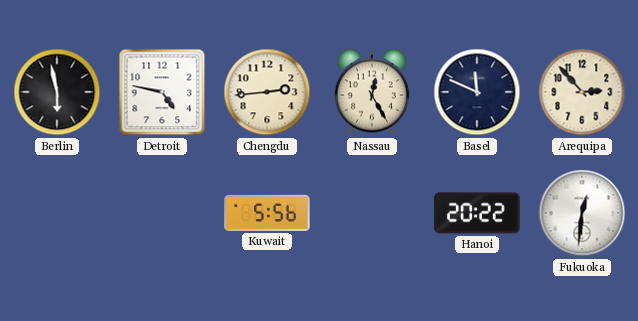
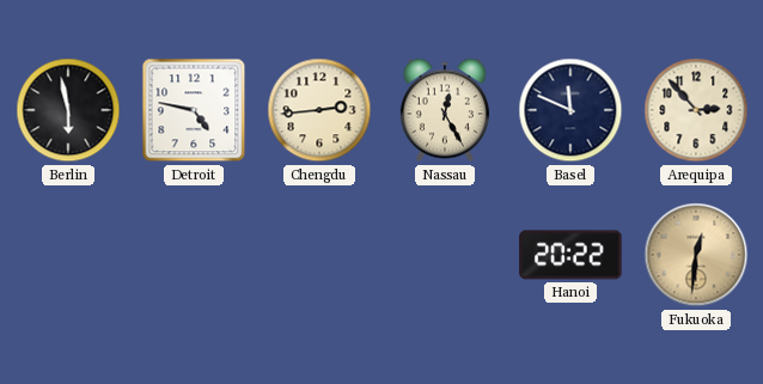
Kuwait: 5:56 -> none
Fukuoka dial: white -> champagne
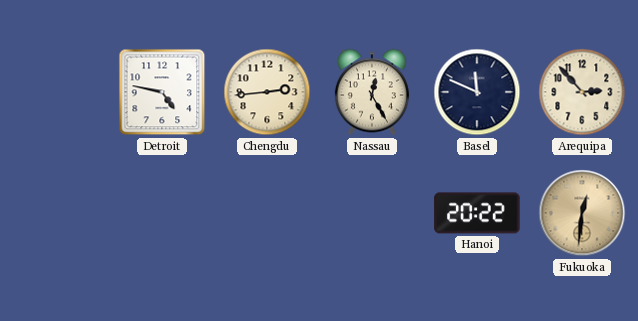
Berlin: 5:58 -> none
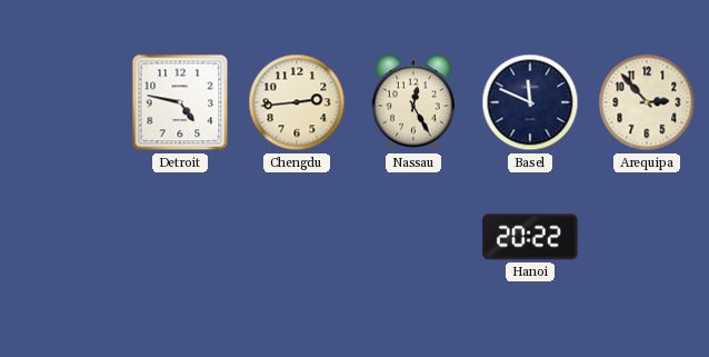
Fukuoka: 12:31 -> none
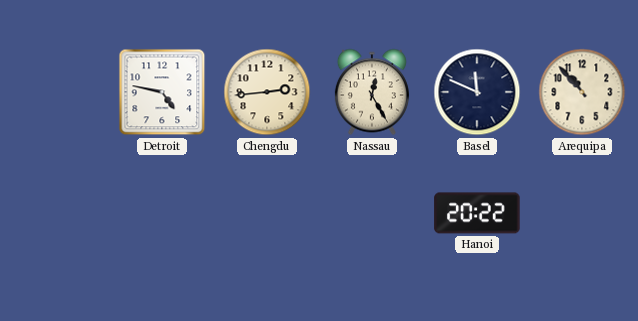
Arequipa: 2:53 -> 10:53
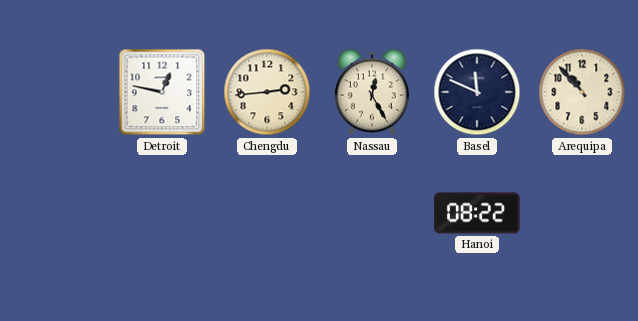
Detroit: 4:47 -> 12:47
Hanoi: 20:22 -> 08:22
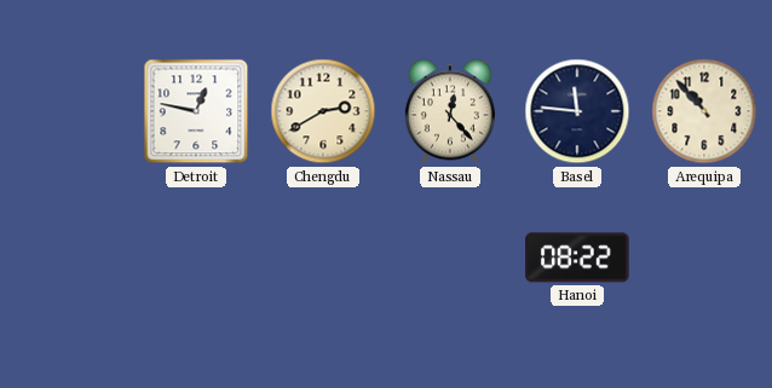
Chengdu: 2:44 -> 2:40
Nassau: 12:25 -> 12:23
Basel: 11:49 -> 11:46
